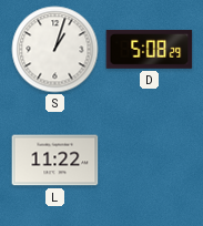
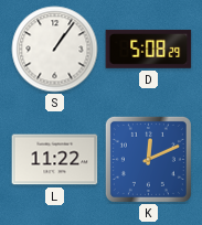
S: 1:03 -> 1:06
K: none -> 12:11
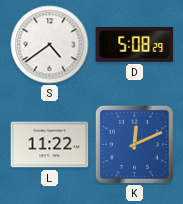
S: 1:06 -> 4:39
